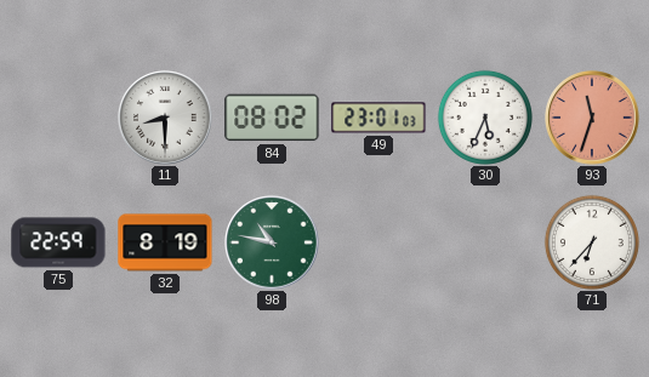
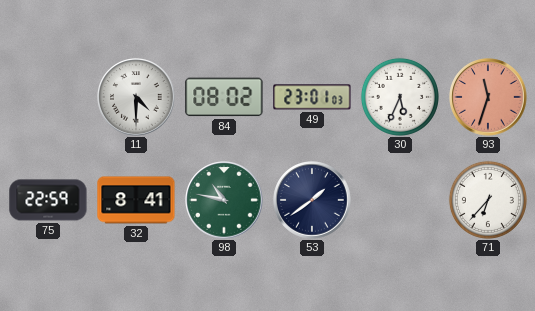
11: 8:30 -> 4:30
32: 8:19 -> 8:41
53: none -> 1:39
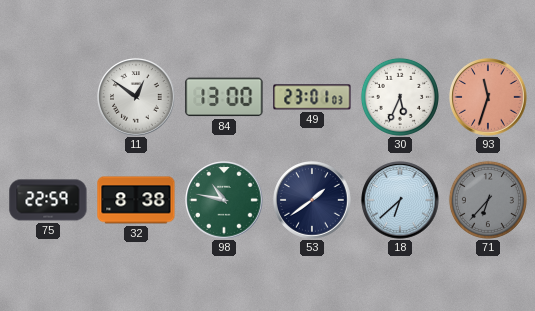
11: 4:30 -> 12:51
84: 08:02 -> 13:00
32: 8:41 -> 8:38
18: none -> 6:38
71 dial: white -> grey
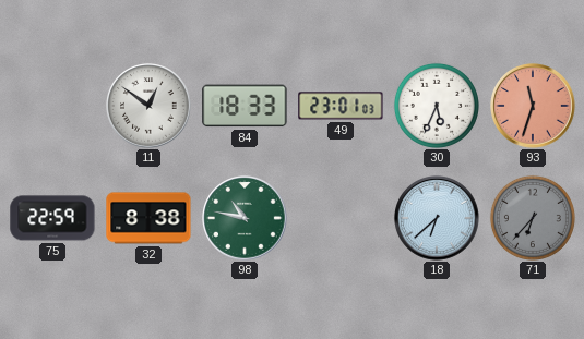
84: 13:00 -> 18:33
53: 1:39 -> none
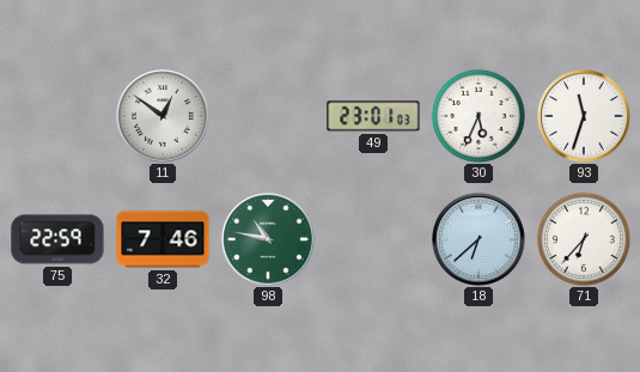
84: 18:33 -> none
93 dial: salmon -> white
32: 8:38 -> 7:46
71 dial: grey -> white
